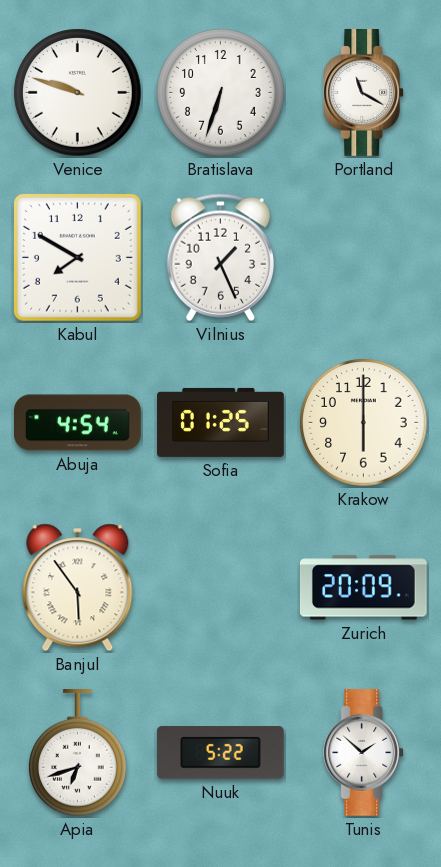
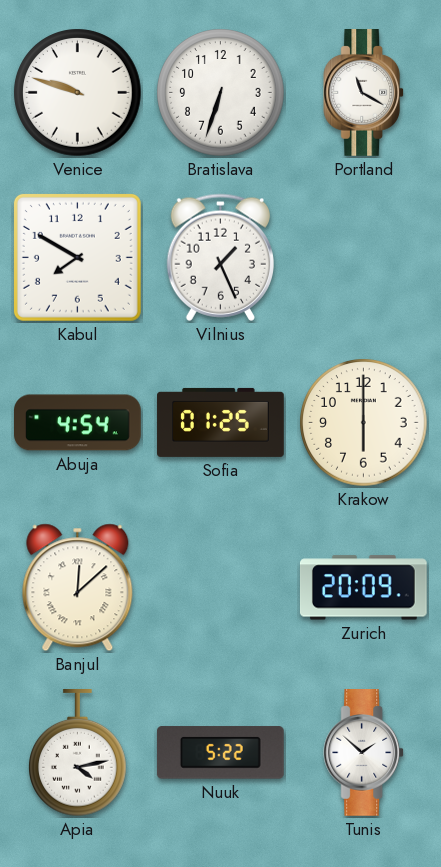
Banjul: 5:54 -> 12:08
Apia: 6:42 -> 4:13
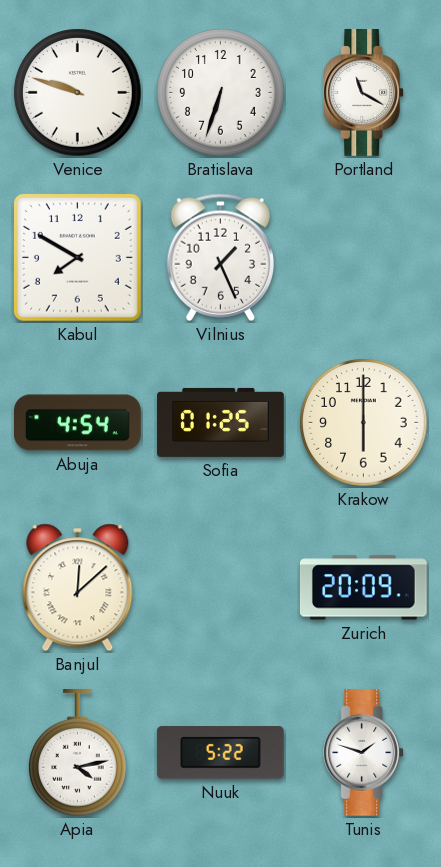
Tunis: 1:52 -> 1:48
